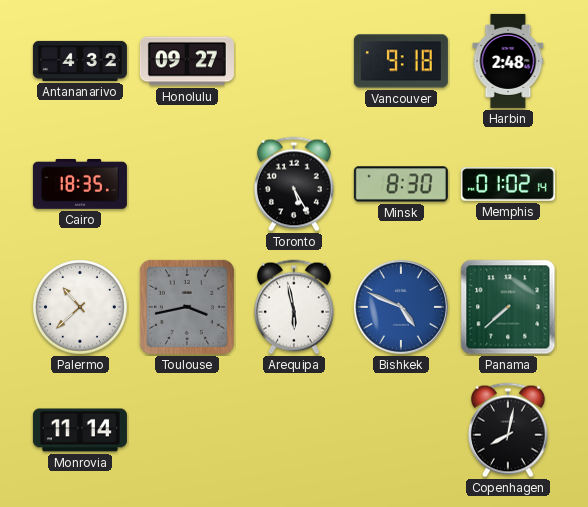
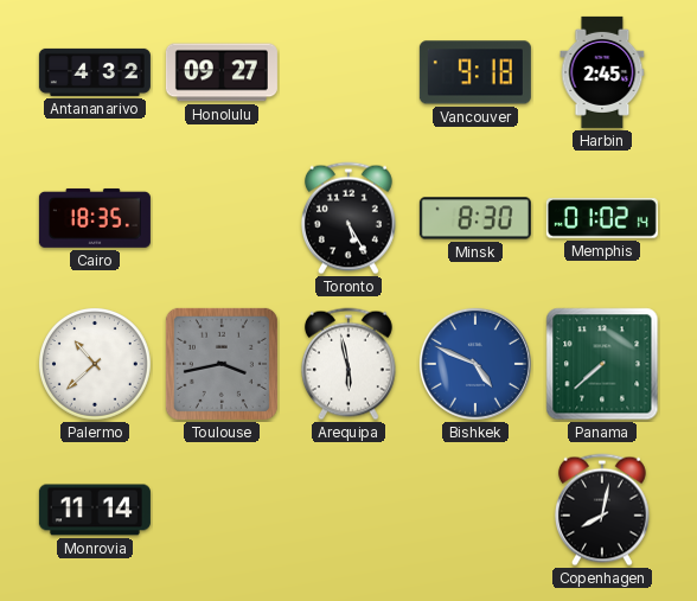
Harbin: 2:48 -> 2:45
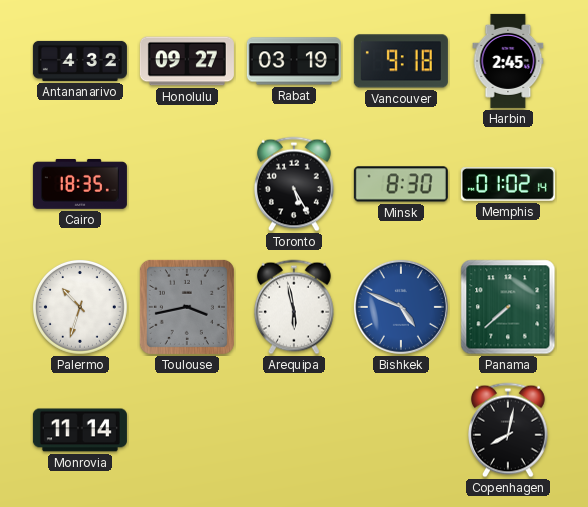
Rabat: none -> 03:19
Palermo: 10:38 -> 10:33
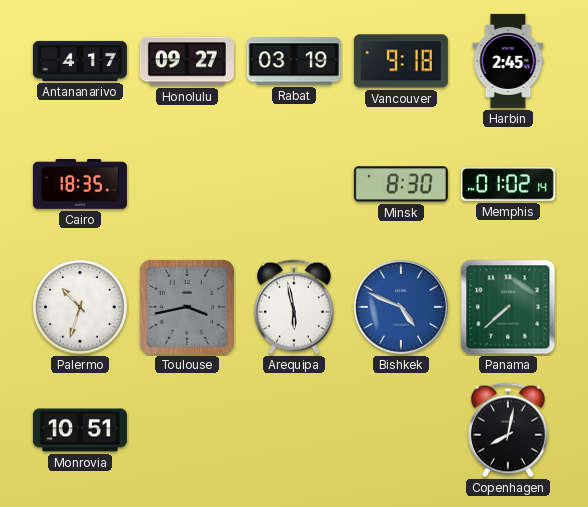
Antananarivo: 4:32 -> 4:17
Toronto: 5:25 -> none
Monrovia: 11:14 -> 10:51
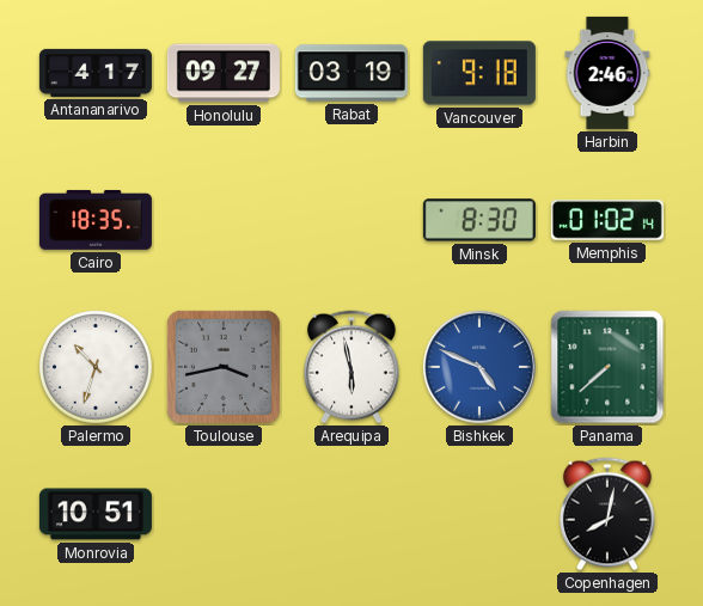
Harbin: 2:45 -> 2:46
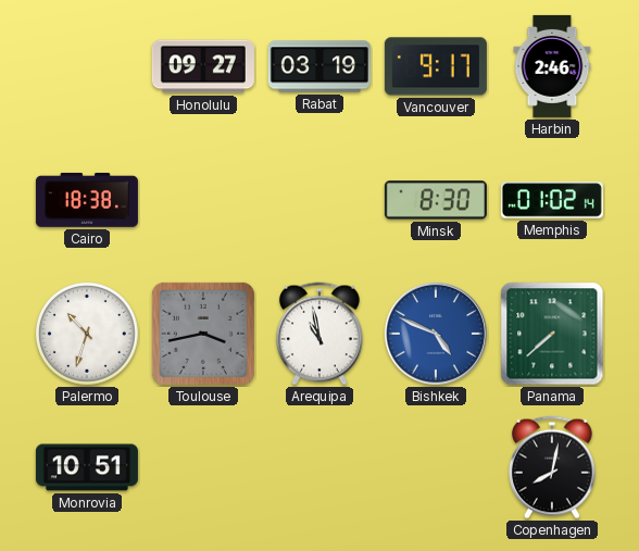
Antananarivo: 4:17 -> none
Vancouver: 9:18 -> 9:17
Cairo: 18:35 -> 18:38
Arequipa: 5:58 -> 10:58
